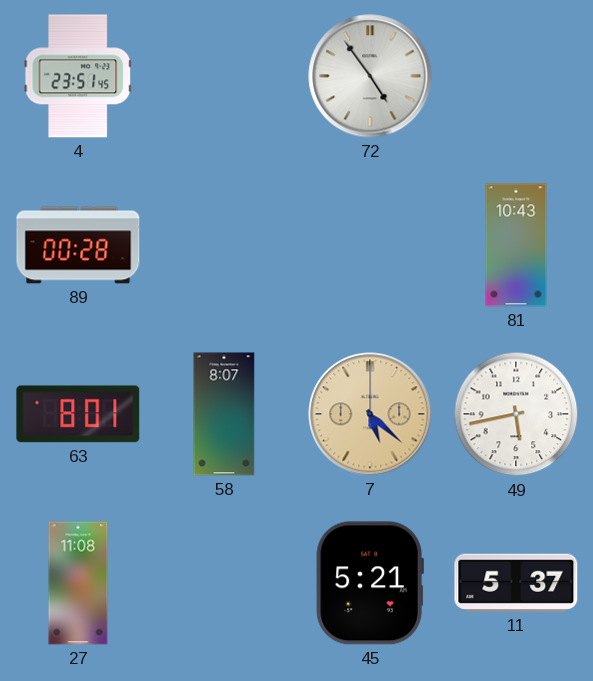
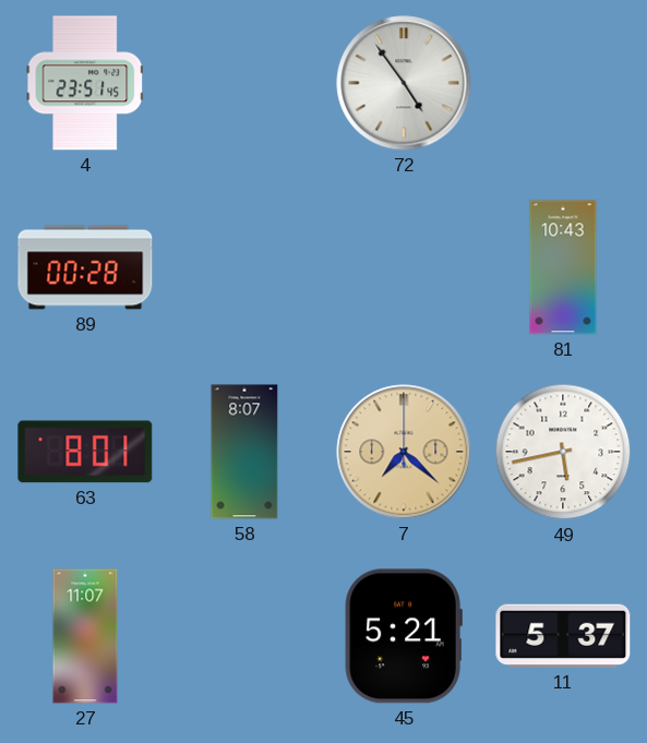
7: 5:22 -> 7:22
27: 11:08 -> 11:07
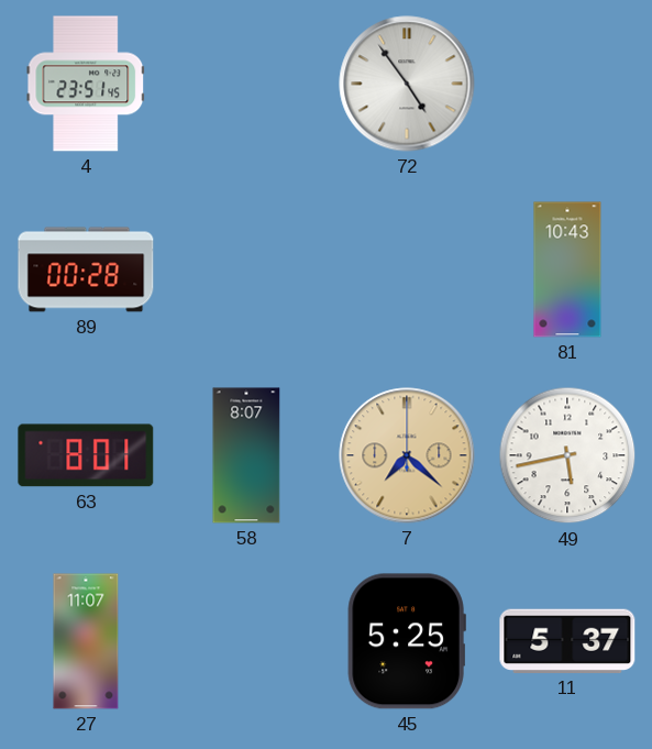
45: 5:21 -> 5:25
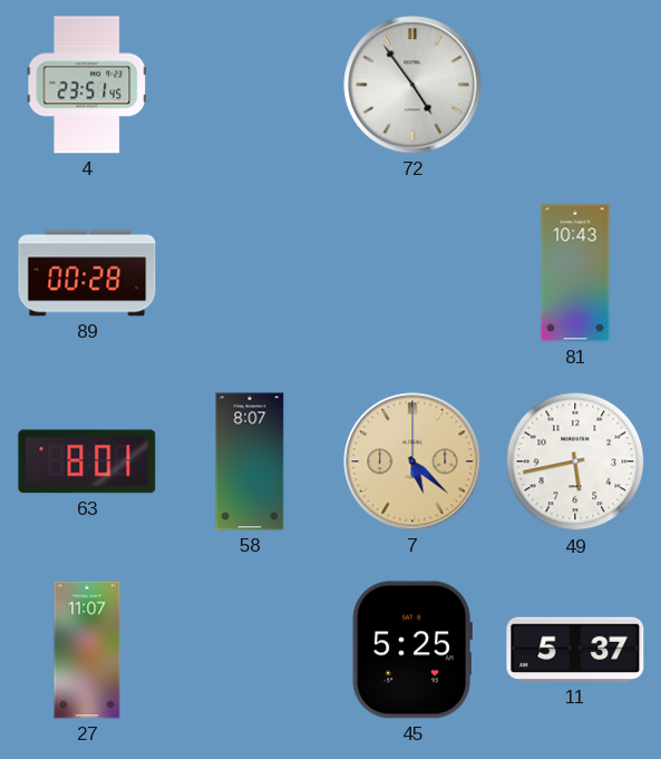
7: 7:22 -> 5:22
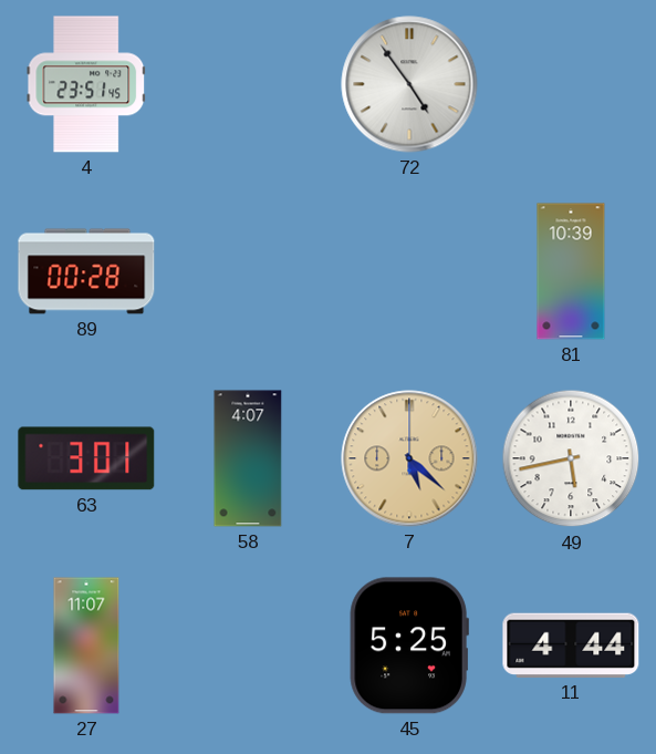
81: 10:43 -> 10:39
63: 8:01 -> 3:01
58: 8:07 -> 4:07
11: 5:37 -> 4:44
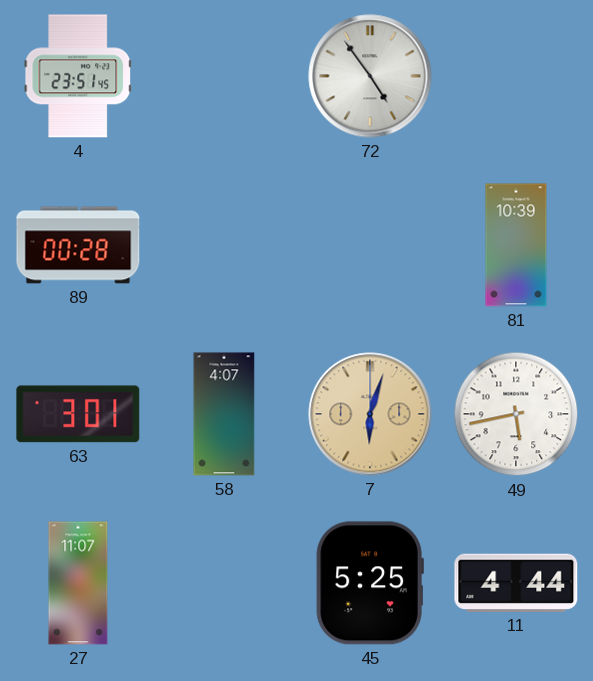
7: 5:22 -> 6:03
